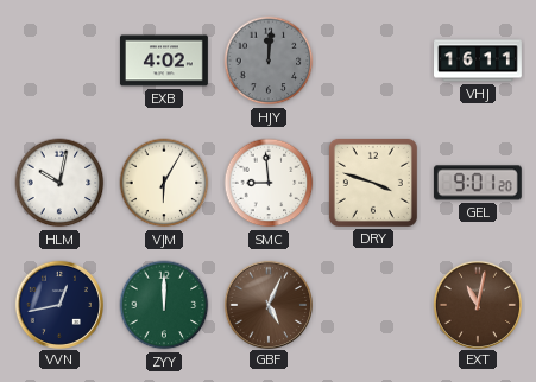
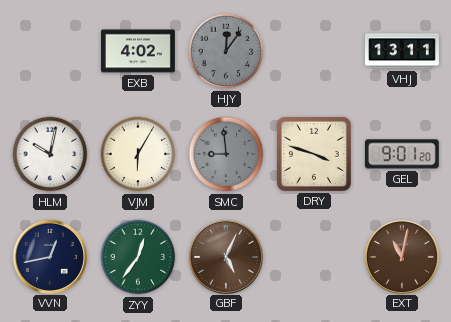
HJY: 12:01 -> 12:06
VHJ: 16:11 -> 13:11
SMC dial: white -> grey
ZYY: 12:00 -> 12:36
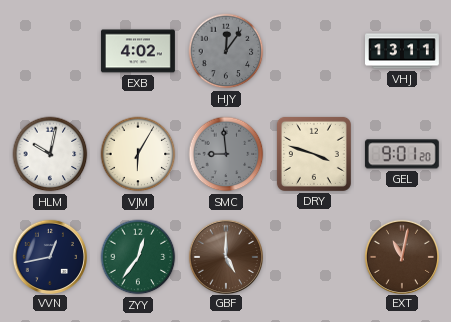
GBF: 5:04 -> 5:00
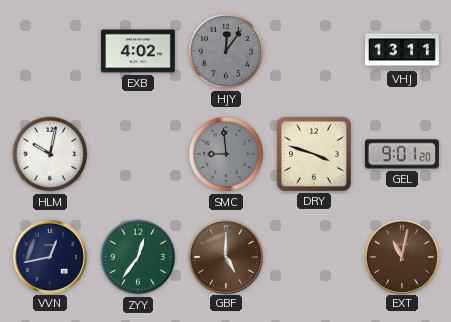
VJM: 6:05 -> none
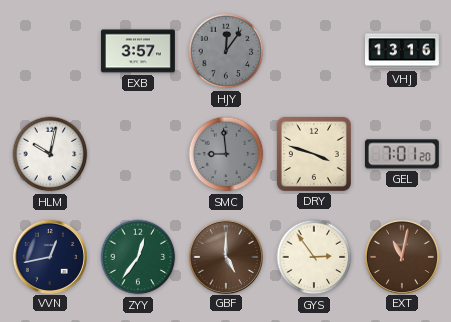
EXB: 4:02 -> 3:57
VHJ: 13:11 -> 13:16
GEL: 9:01 -> 7:01
GYS: none -> 2:54
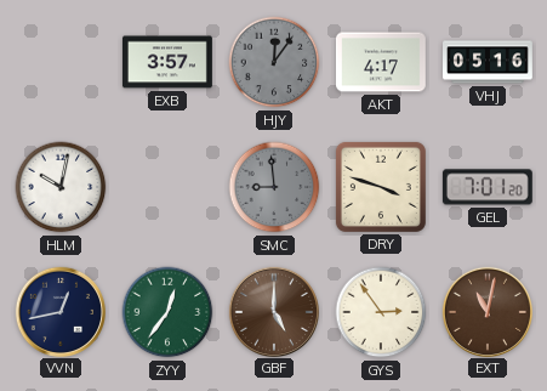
AKT: none -> 4:17
VHJ: 13:16 -> 05:16
